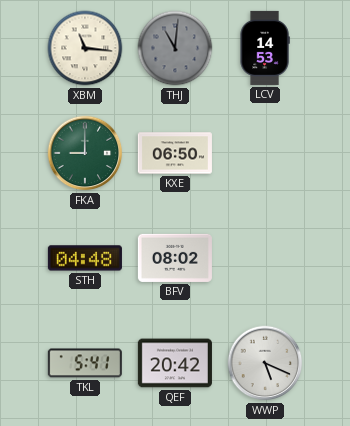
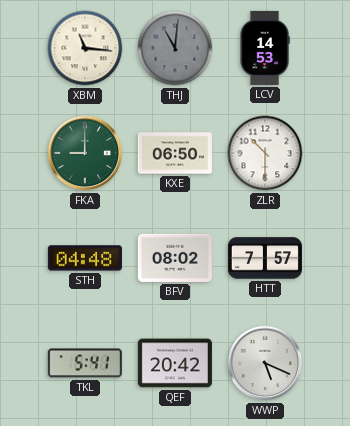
ZLR: none -> 10:30
HTT: none -> 7:57
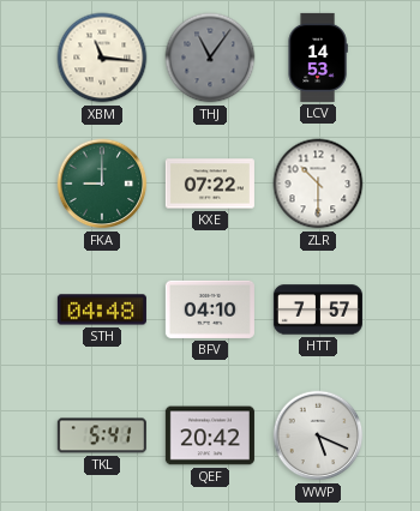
THJ: 11:01 -> 11:06
KXE: 06:50 -> 07:22
BFV: 08:02 -> 04:10
